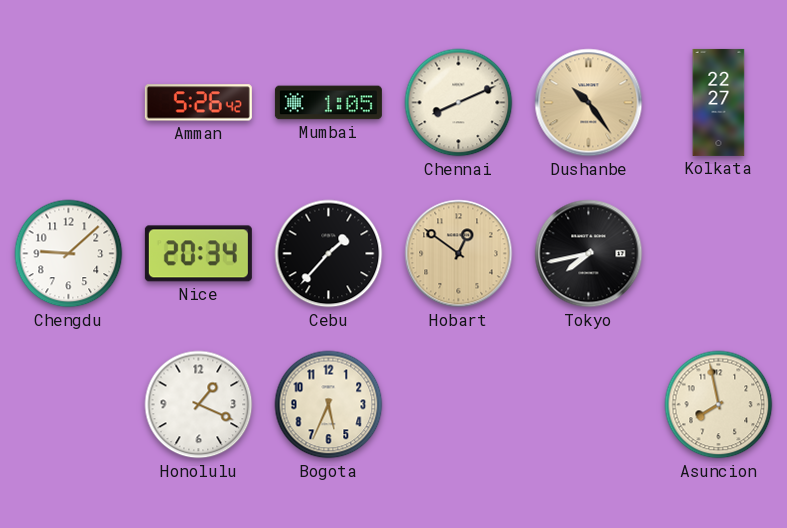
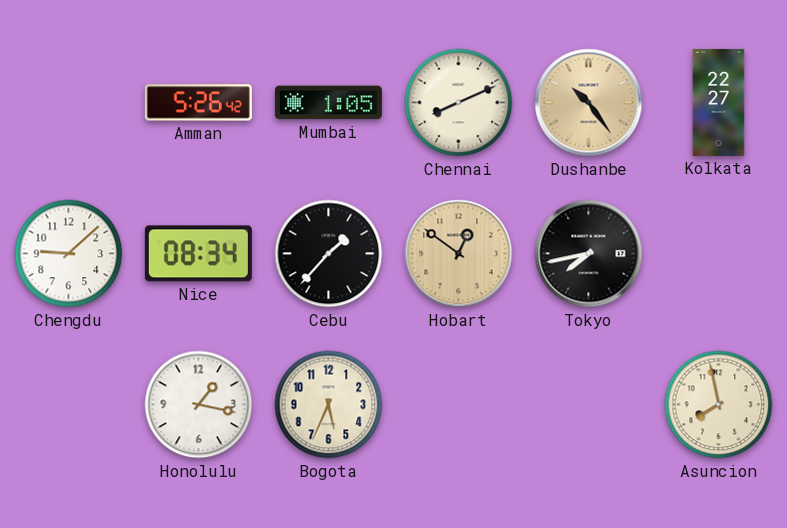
Nice: 20:34 -> 08:34
Honolulu: 1:19 -> 1:17
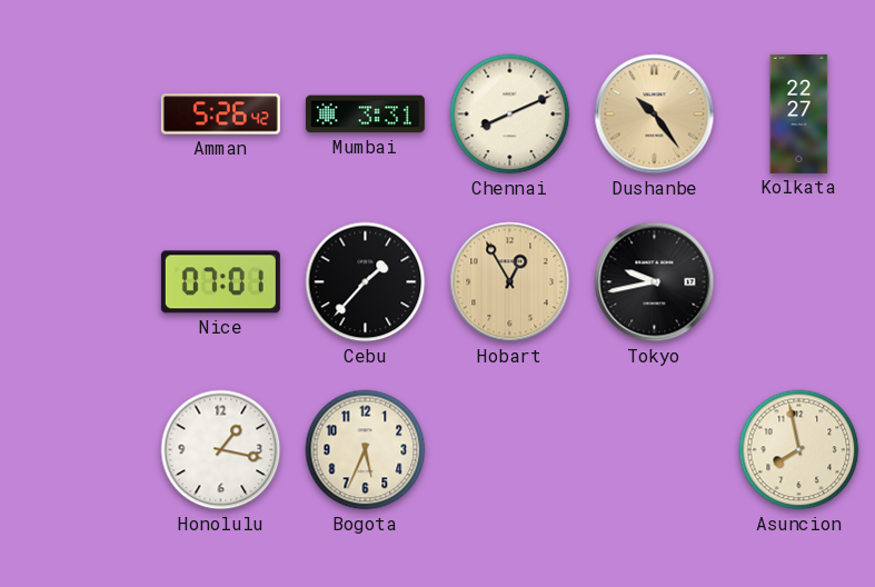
Mumbai: 1:05 -> 3:31
Chengdu: 9:08 -> none
Nice: 08:34 -> 07:01
Hobart: 12:51 -> 12:55
Tokyo: 7:43 -> 9:43
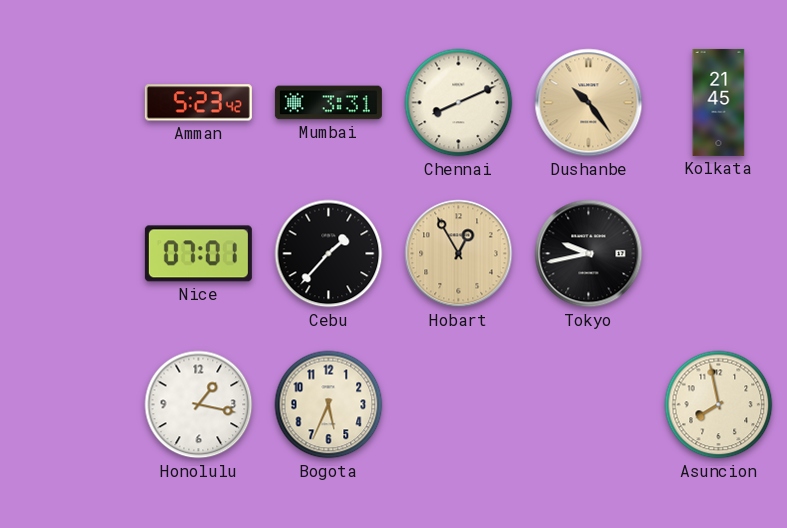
Amman: 5:26 -> 5:23
Kolkata: 22:27 -> 21:45
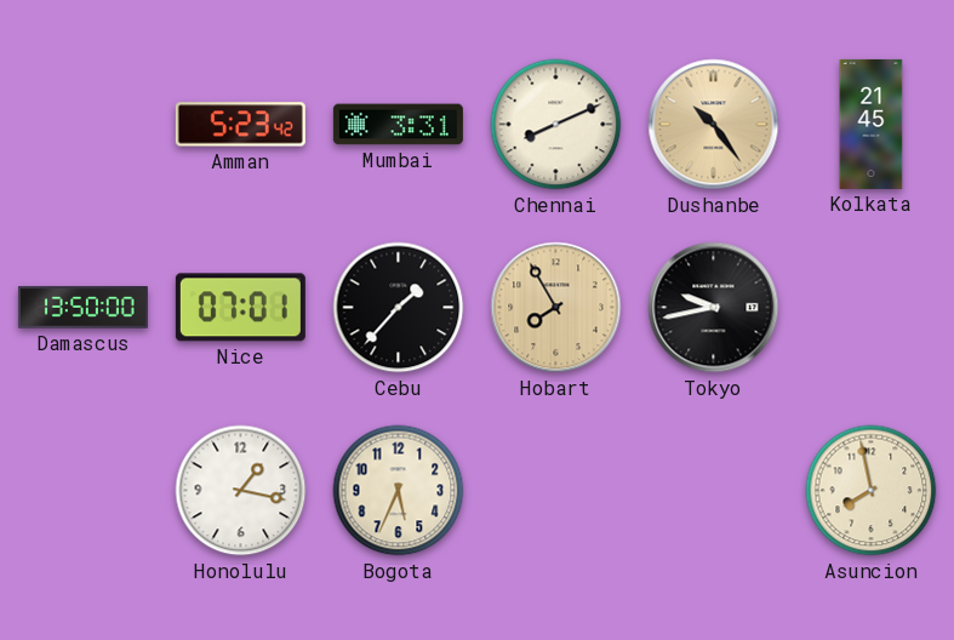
Damascus: none -> 13:50
Hobart: 12:55 -> 7:55
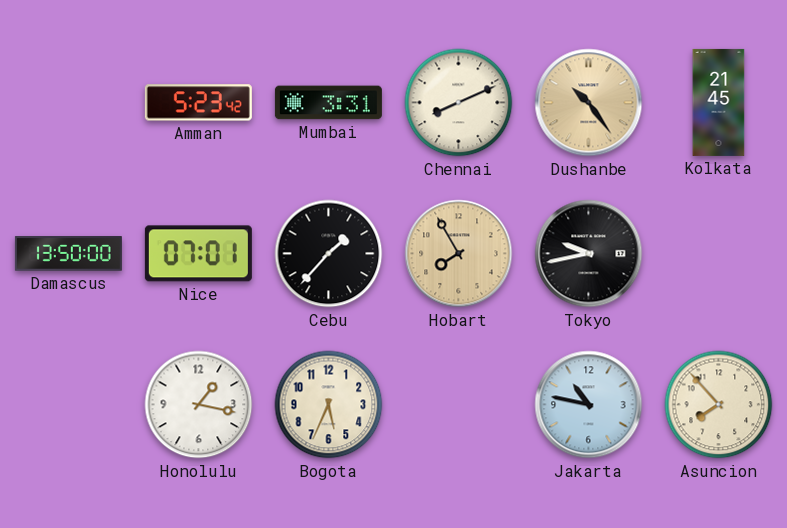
Jakarta: none -> 10:47
Asuncion: 7:58 -> 7:53
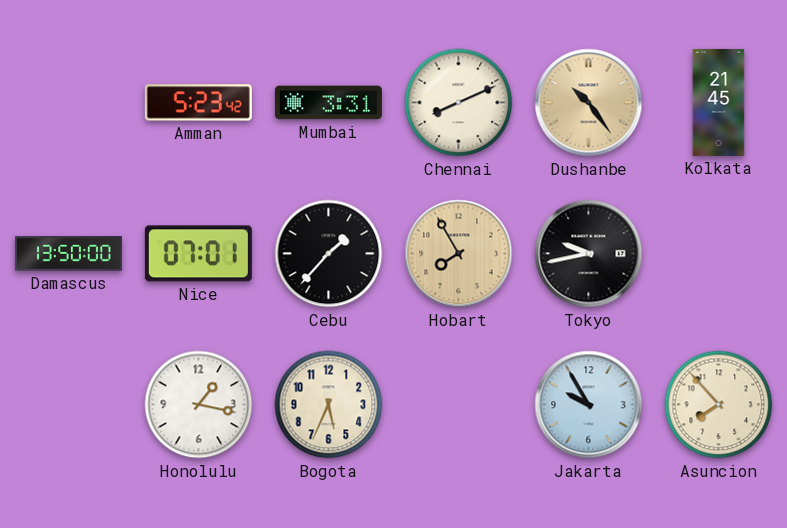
Jakarta: 10:47 -> 9:55
